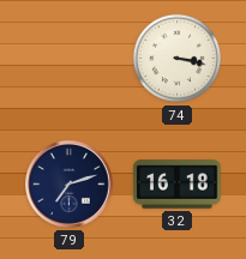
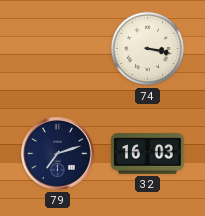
32: 16:18 -> 16:03
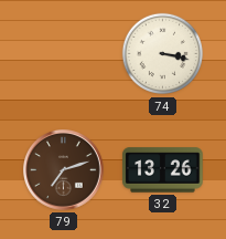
79 dial: navy -> brown
32: 16:03 -> 13:26
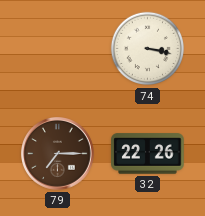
79: 7:12 -> 7:15
32: 13:26 -> 22:26
